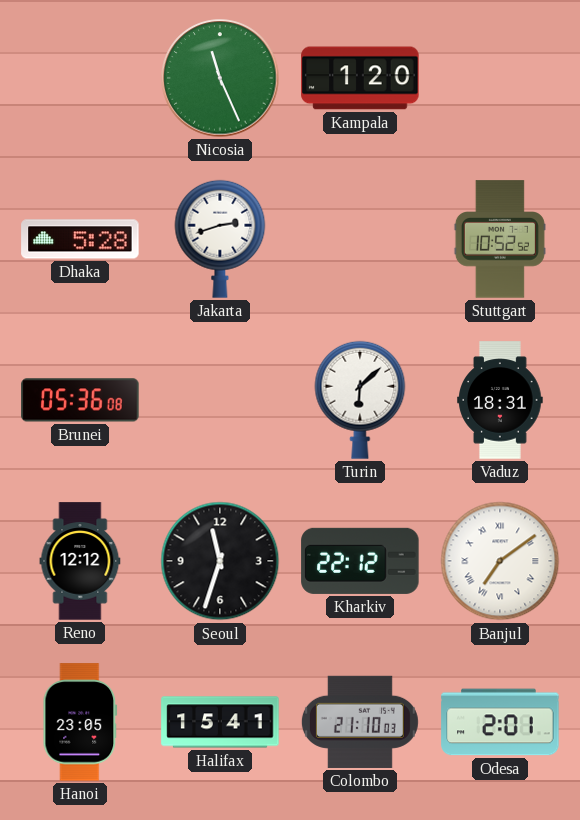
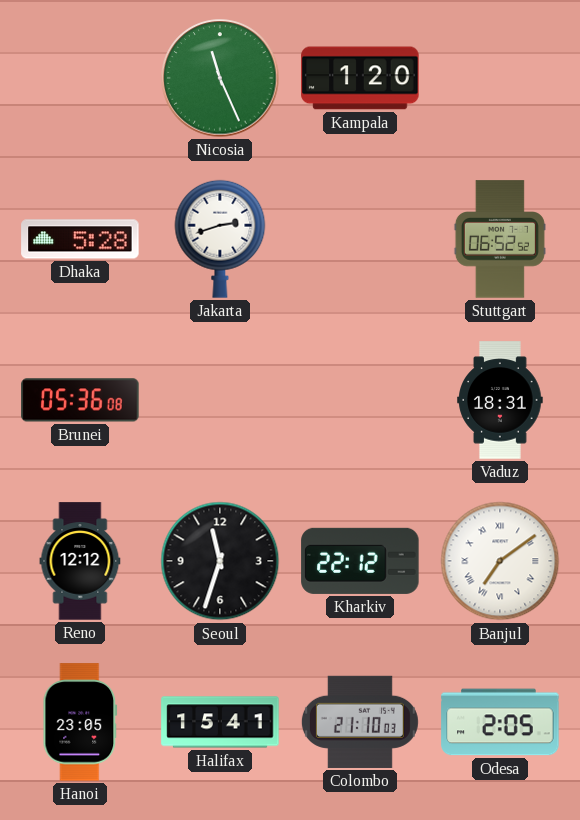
Stuttgart: 10:52 -> 06:52
Turin: 6:08 -> none
Odesa: 2:01 -> 2:05
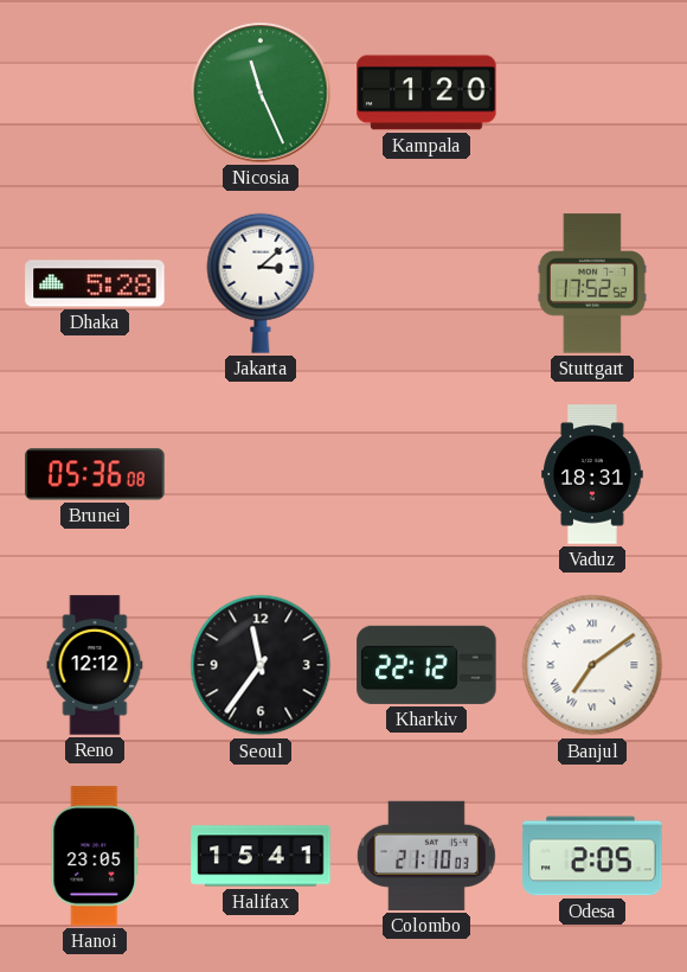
Jakarta: 2:42 -> 3:08
Stuttgart: 06:52 -> 17:52
Seoul: 11:33 -> 11:36
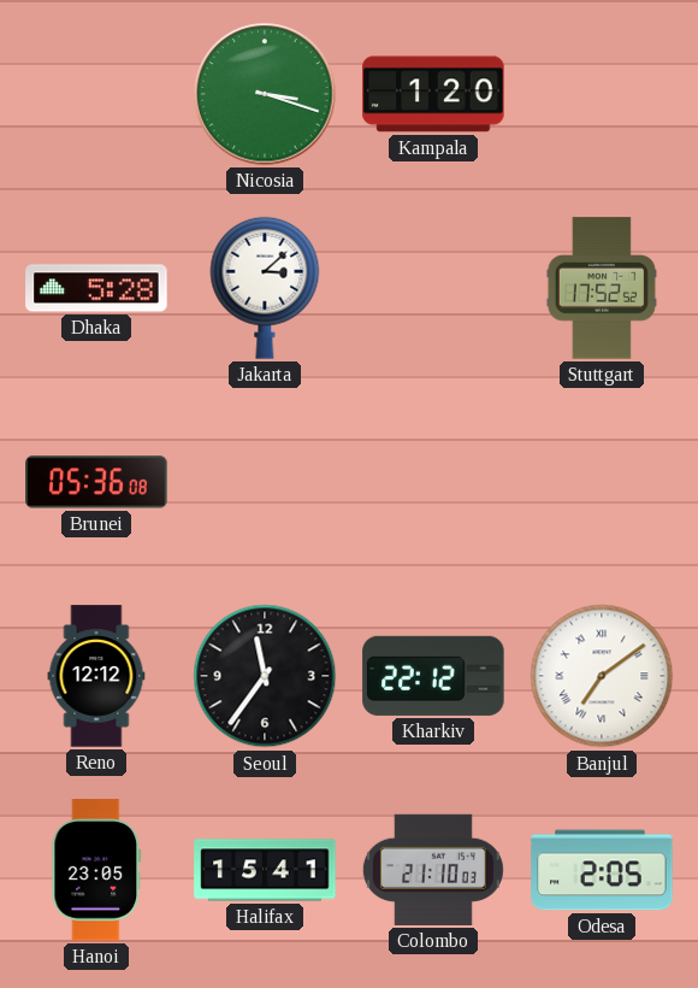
Nicosia: 11:26 -> 3:18
Vaduz: 18:31 -> none
